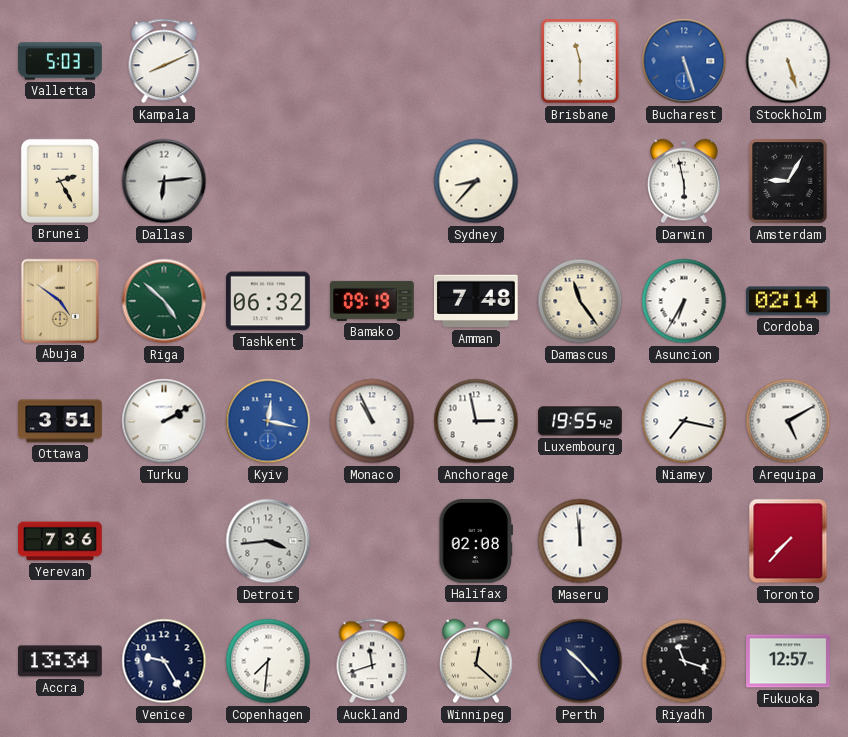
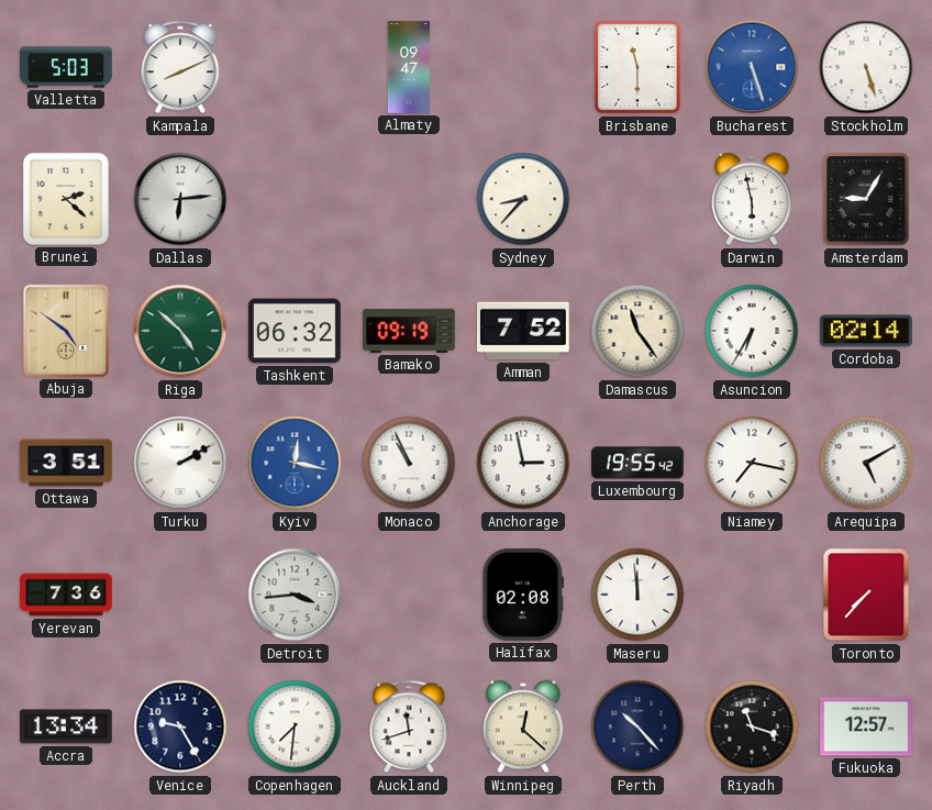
Almaty: none -> 09:47
Brunei: 2:25 -> 2:22
Amman: 7:48 -> 7:52
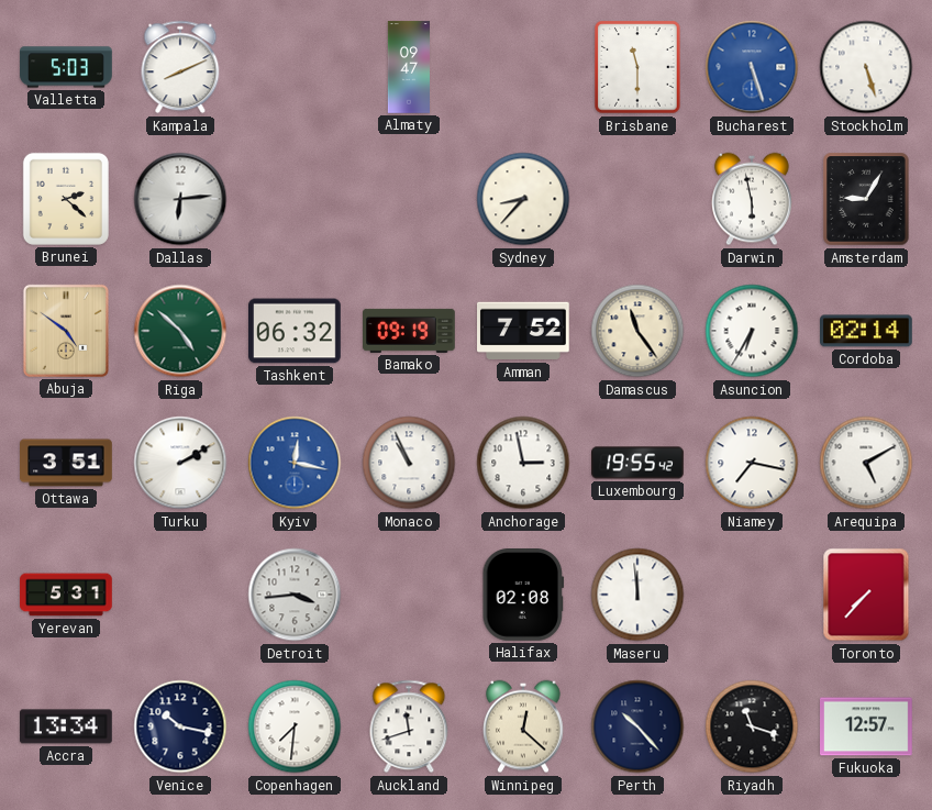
Yerevan: 7:36 -> 5:31
Venice: 9:25 -> 10:17
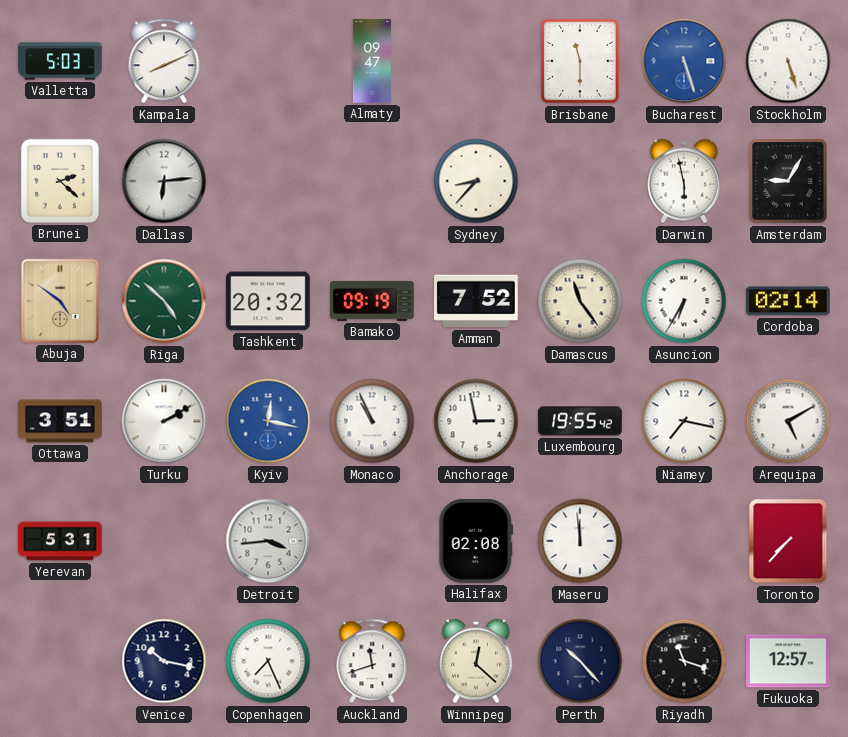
Tashkent: 06:32 -> 20:32
Accra: 13:34 -> none
Copenhagen: 7:31 -> 7:26
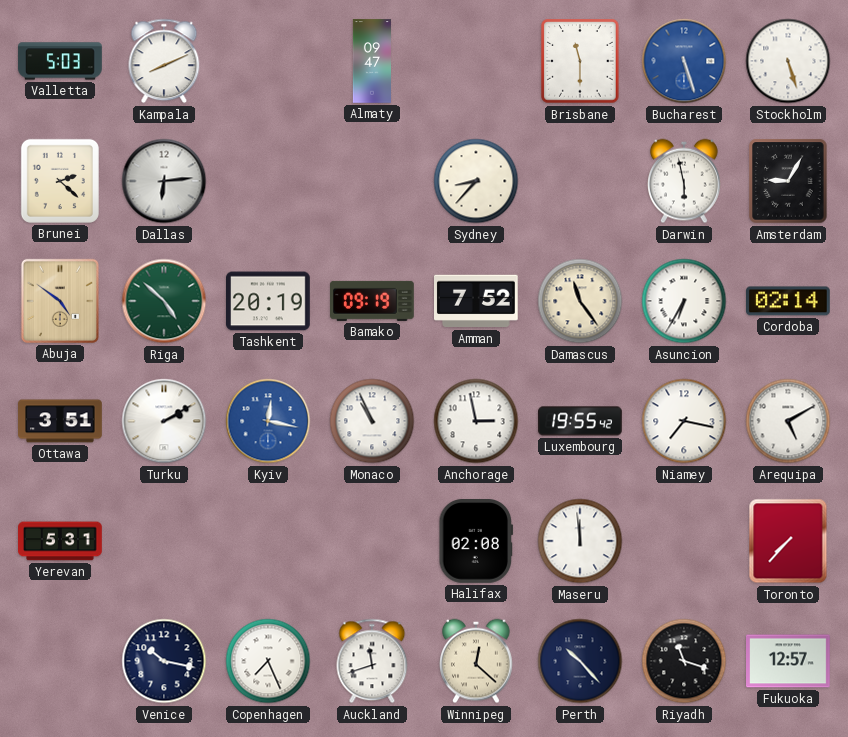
Tashkent: 20:32 -> 20:19
Detroit: 3:44 -> none
